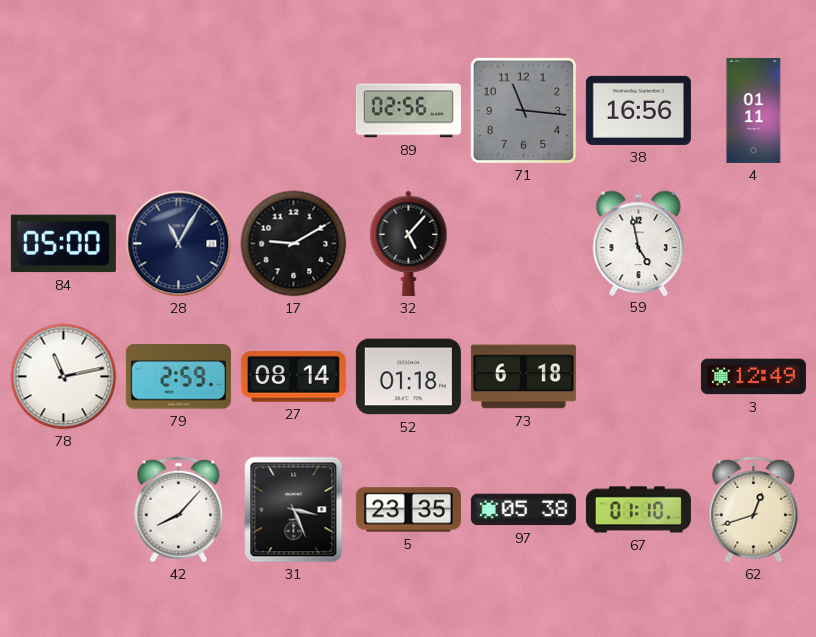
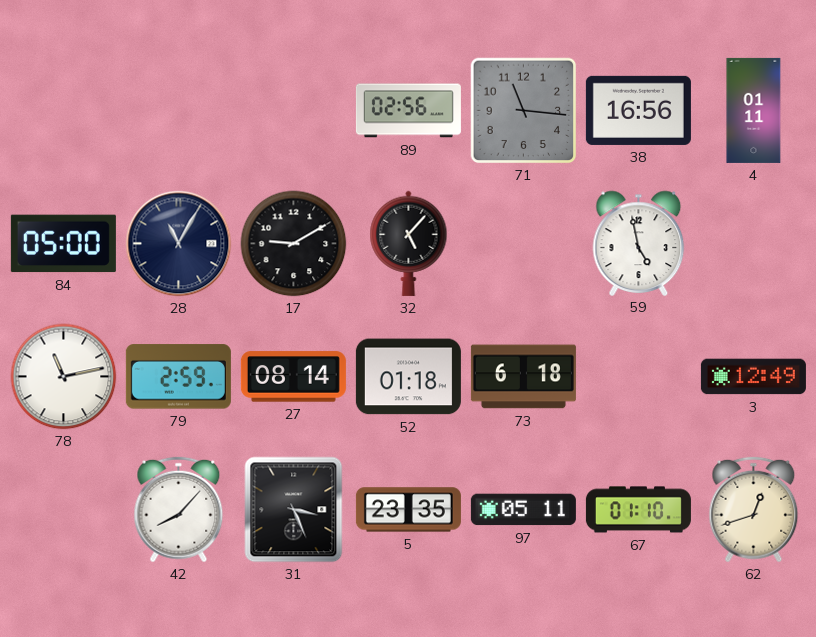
97: 05:38 -> 05:11
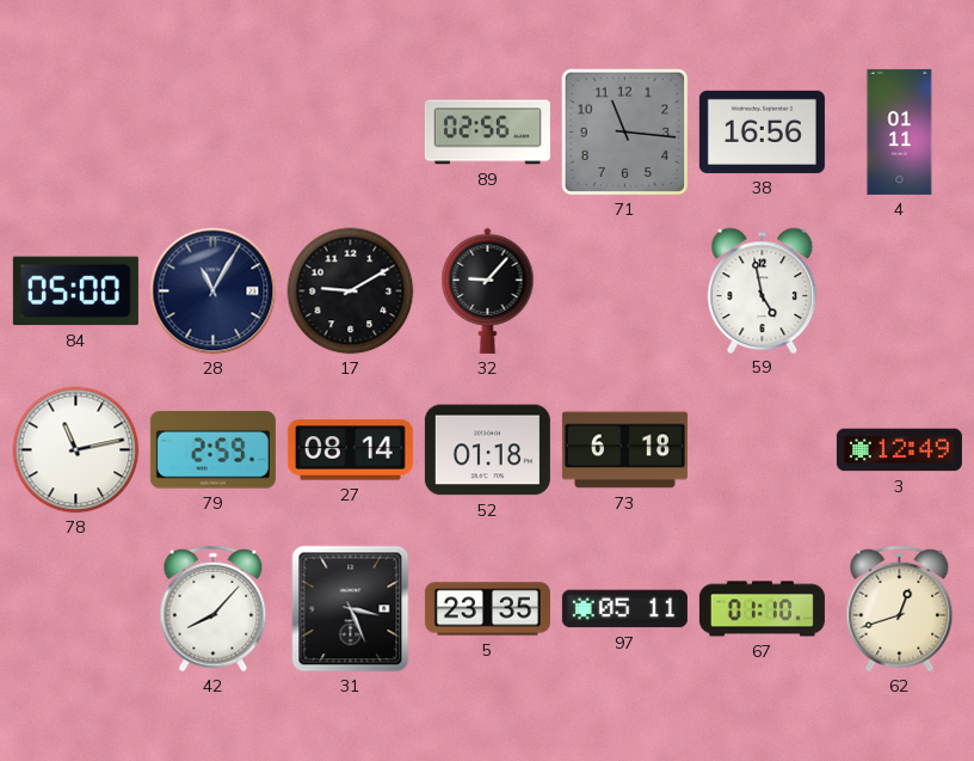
32: 5:07 -> 9:07
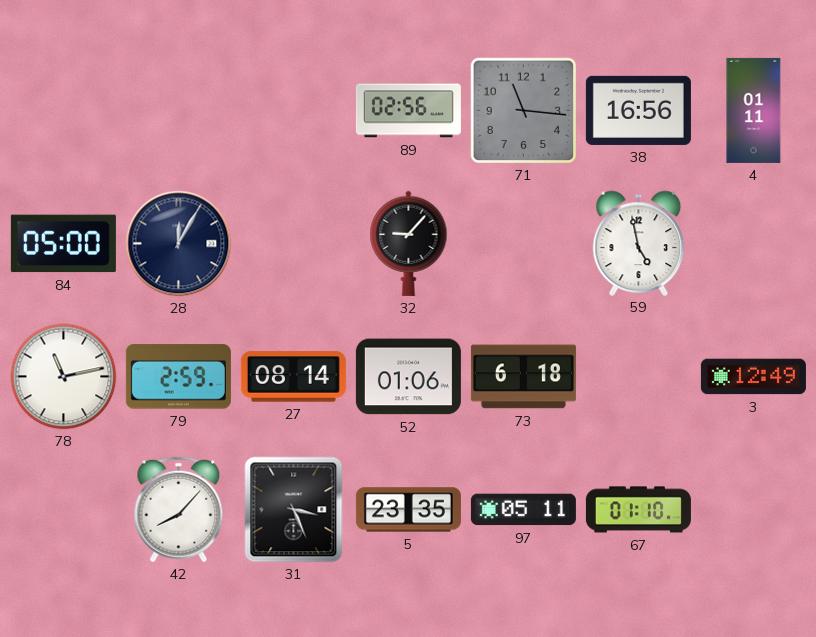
28: 11:05 -> 12:05
17: 9:10 -> none
52: 01:18 -> 01:06
62: 12:42 -> none
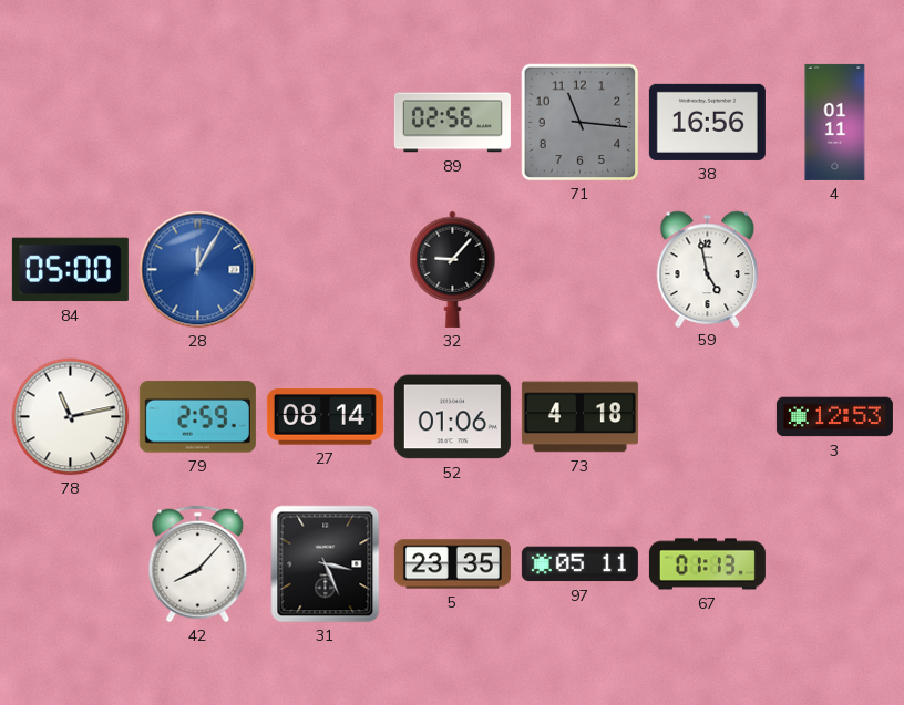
28 dial: navy -> blue
73: 6:18 -> 4:18
3: 12:49 -> 12:53
67: 01:10 -> 01:13
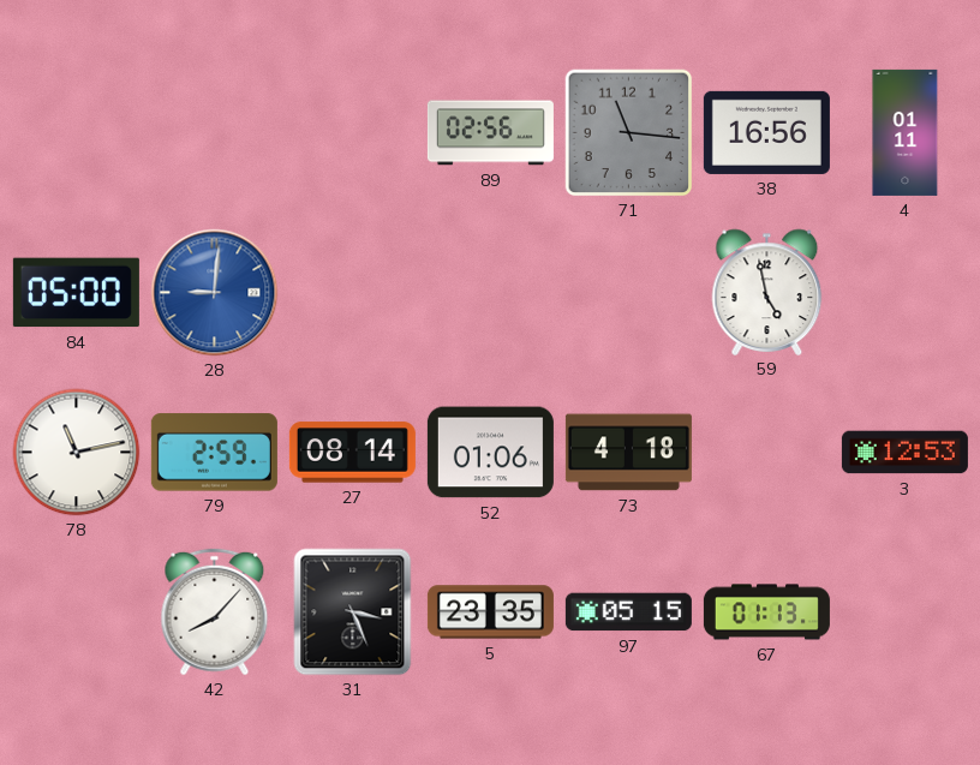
28: 12:05 -> 9:01
32: 9:07 -> none
97: 05:11 -> 05:15
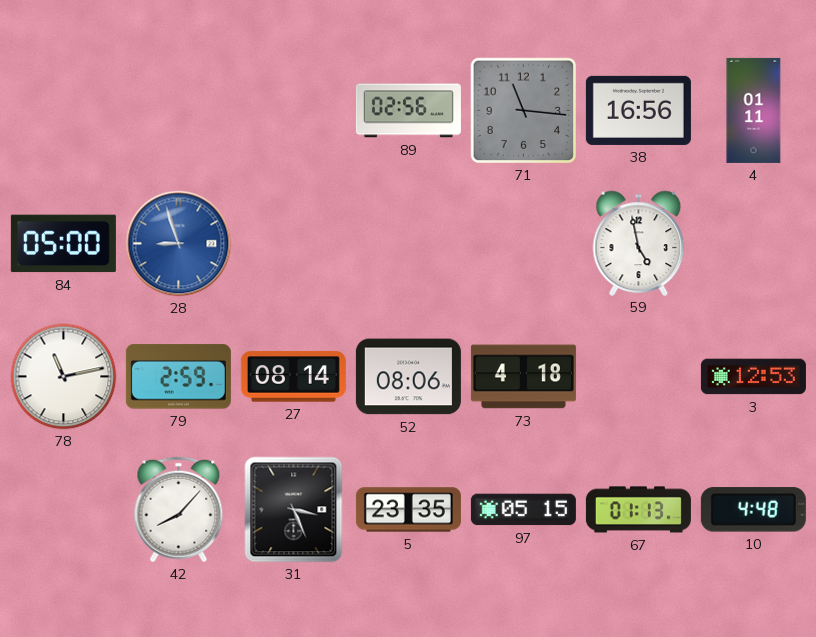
28: 9:01 -> 8:57
52: 01:06 -> 08:06
10: none -> 4:48
